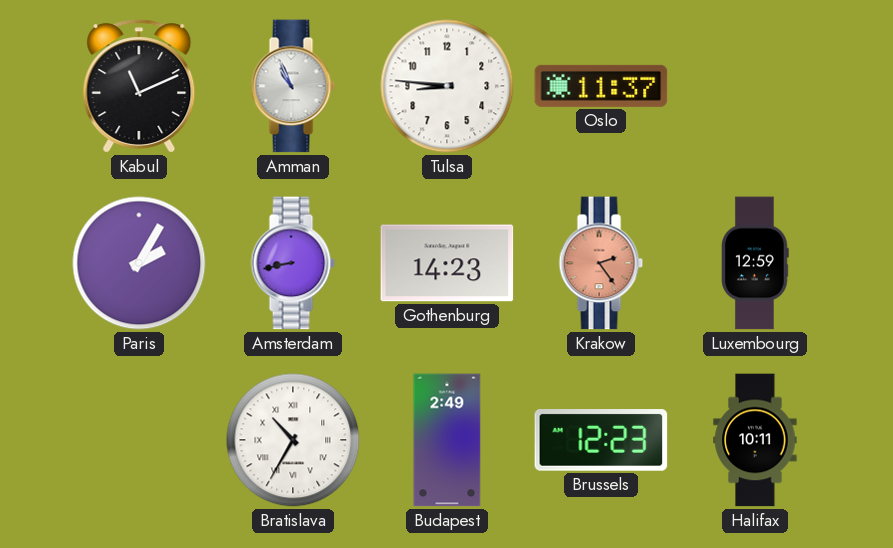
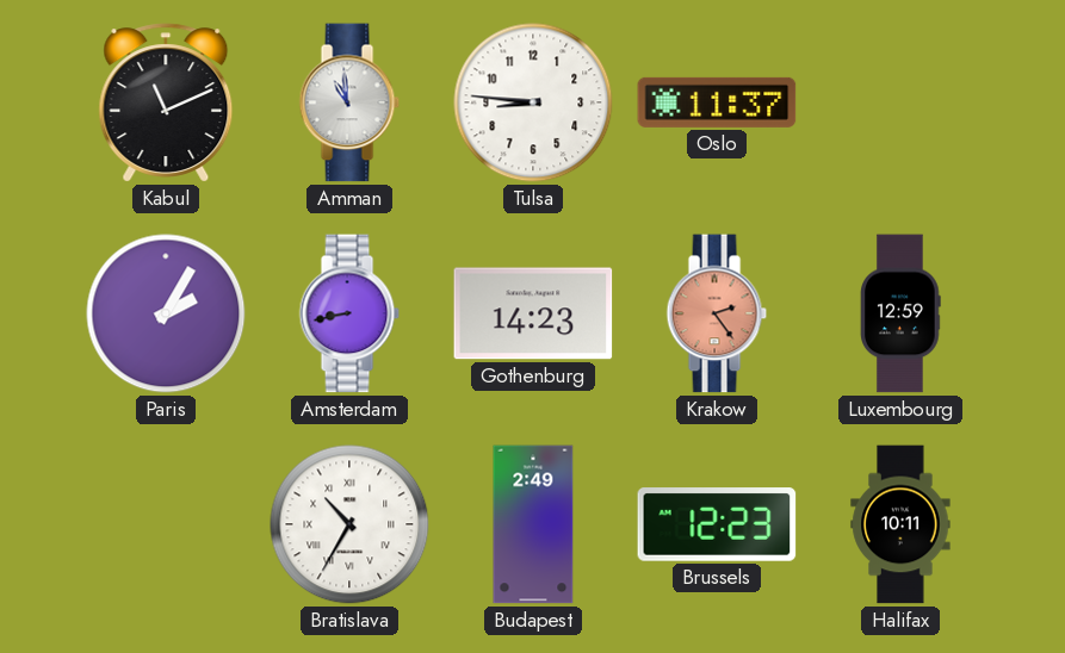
Amman: 10:56 -> 10:59
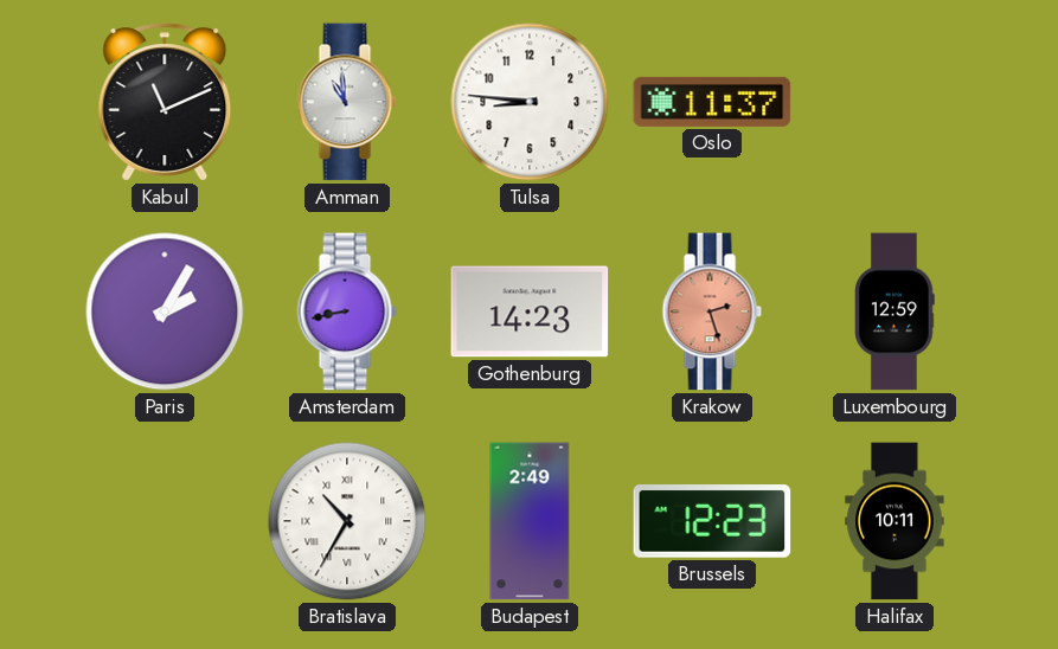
Krakow: 2:24 -> 2:27
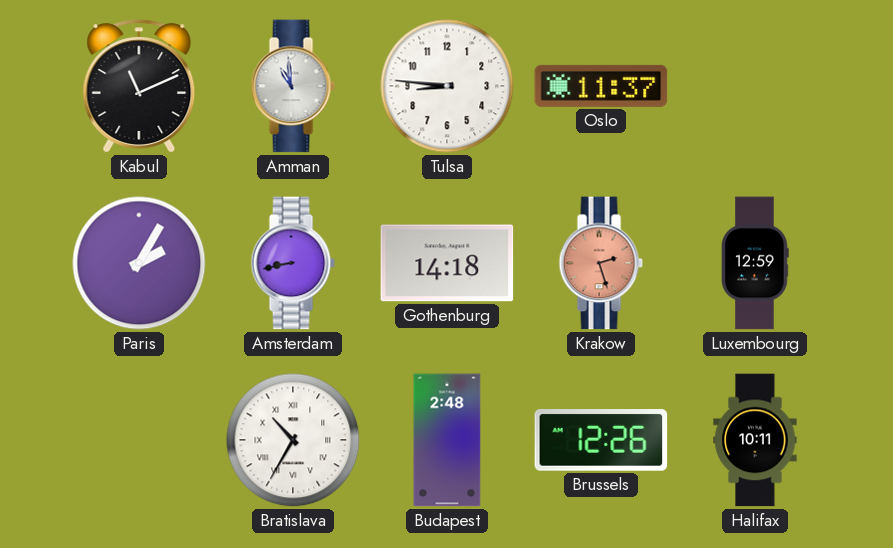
Gothenburg: 14:23 -> 14:18
Budapest: 2:49 -> 2:48
Brussels: 12:23 -> 12:26
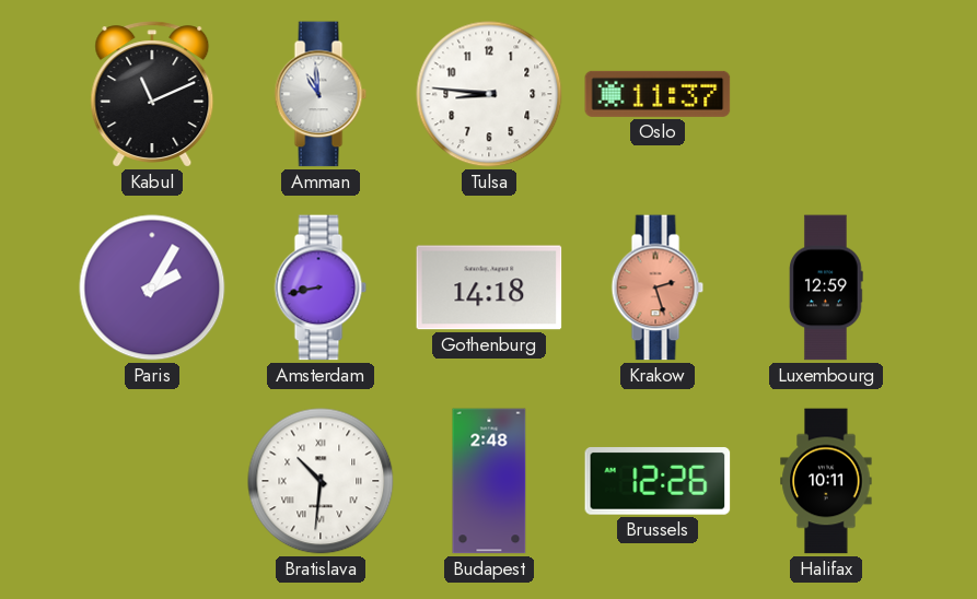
Bratislava: 10:35 -> 10:31
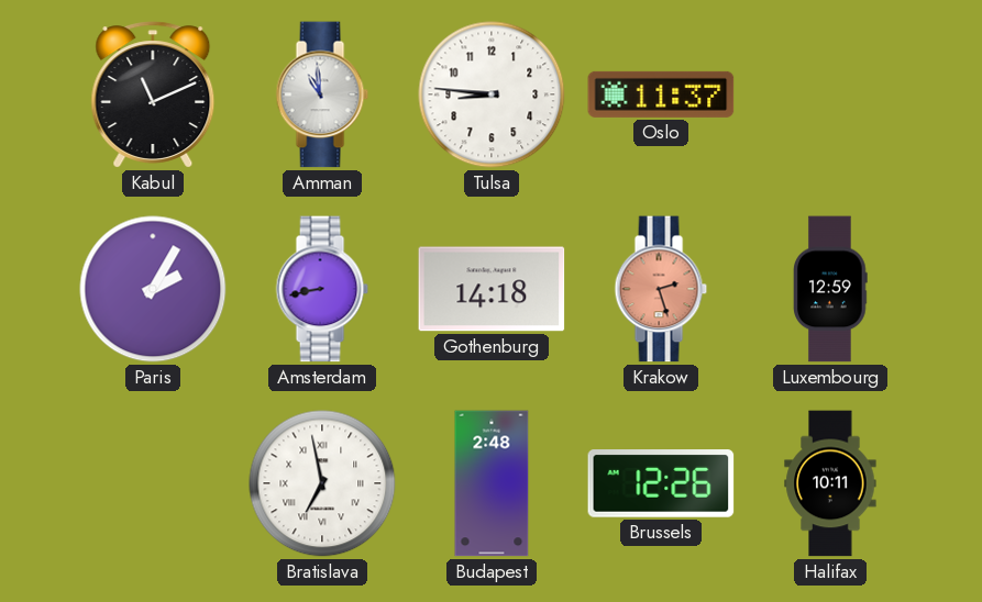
Bratislava: 10:31 -> 6:58
